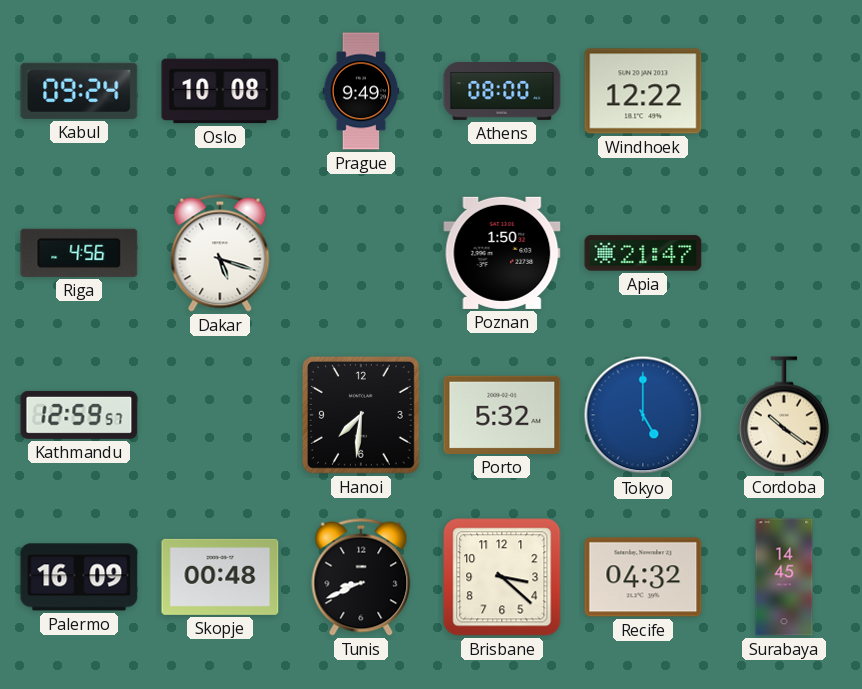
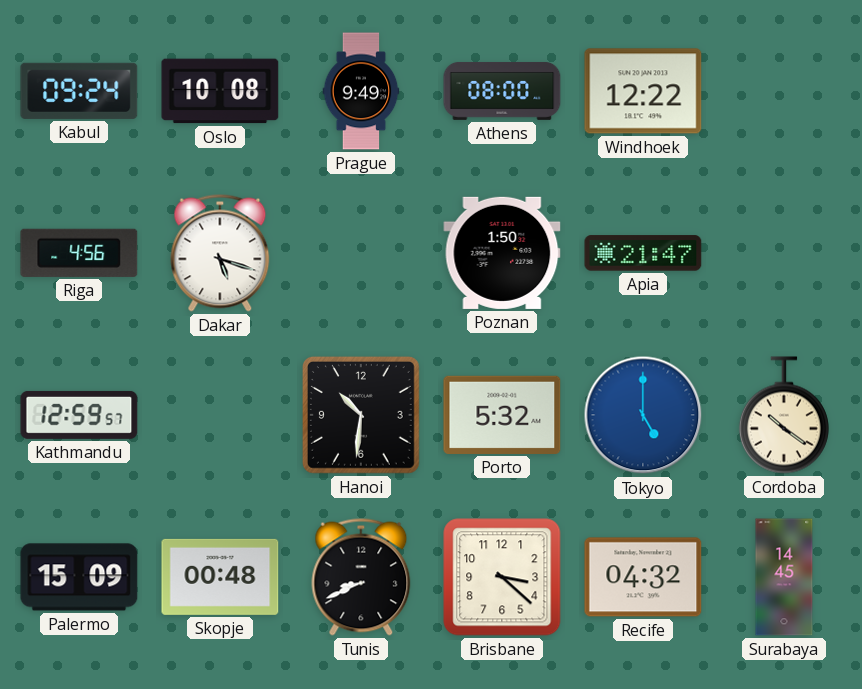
Hanoi: 7:31 -> 10:31
Palermo: 16:09 -> 15:09
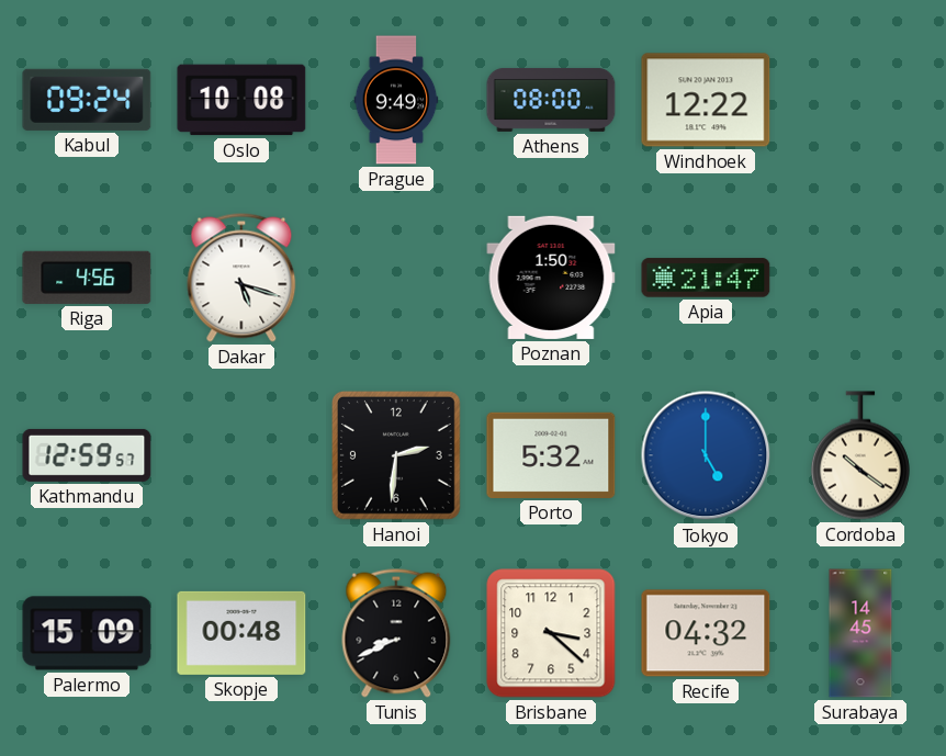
Hanoi: 10:31 -> 2:31
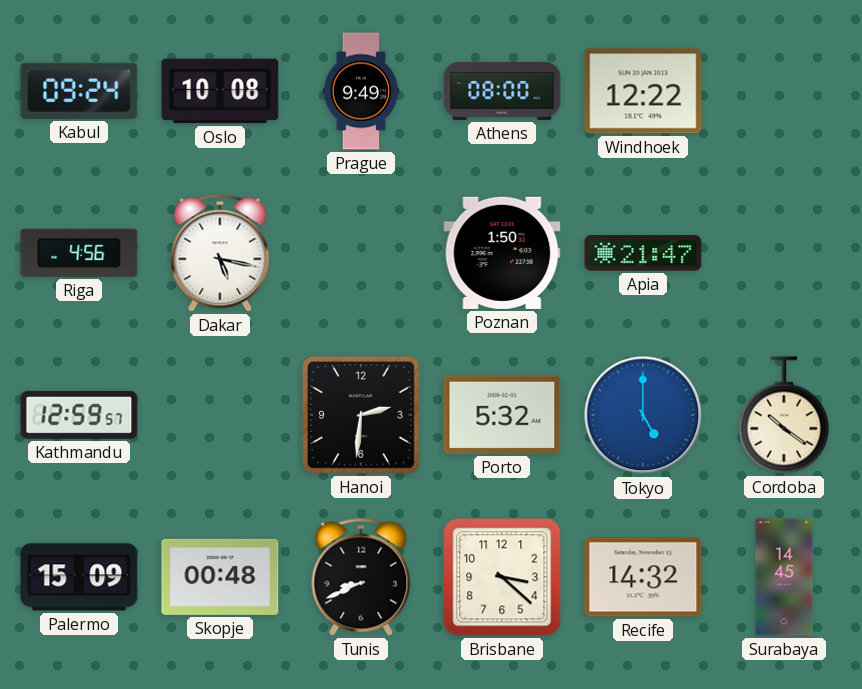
Dakar: 5:18 -> 5:17
Recife: 04:32 -> 14:32
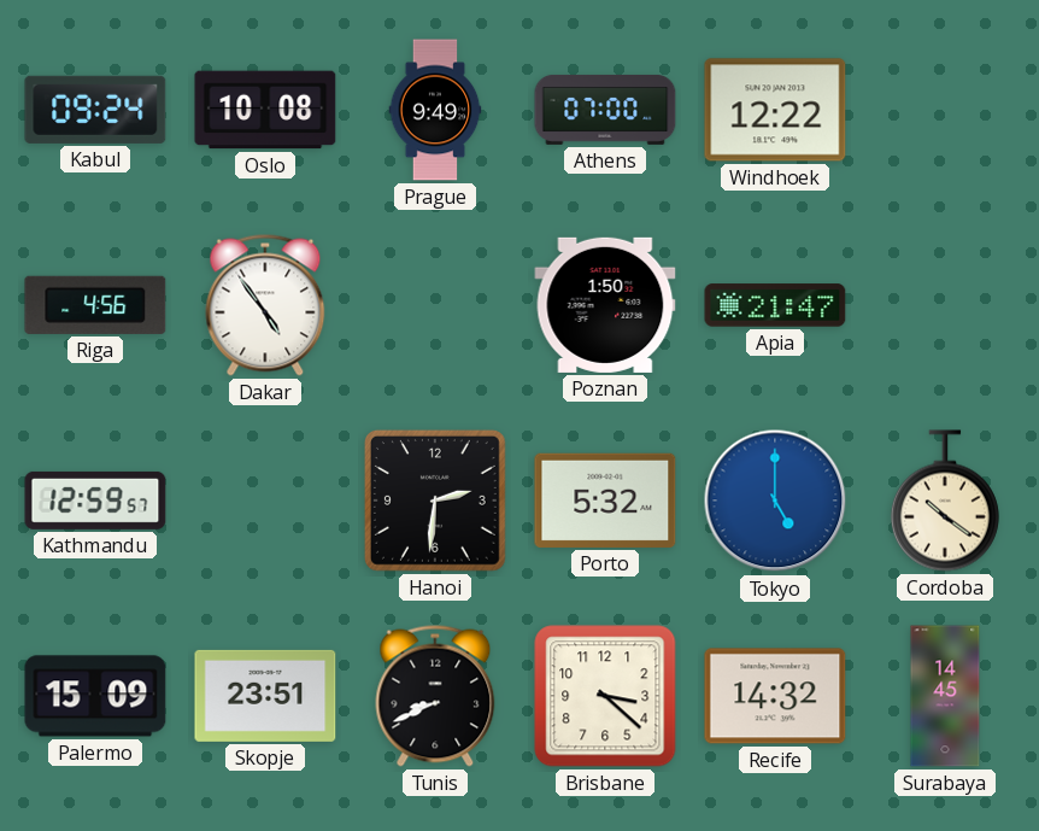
Athens: 08:00 -> 07:00
Dakar: 5:17 -> 4:54
Skopje: 00:48 -> 23:51
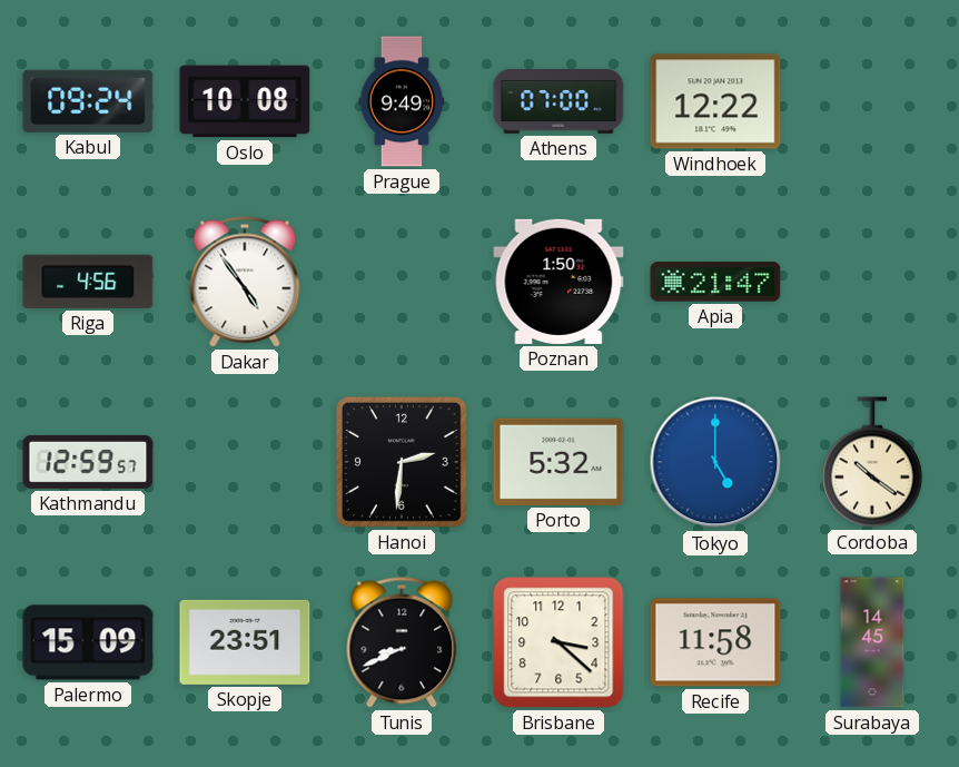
Recife: 14:32 -> 11:58
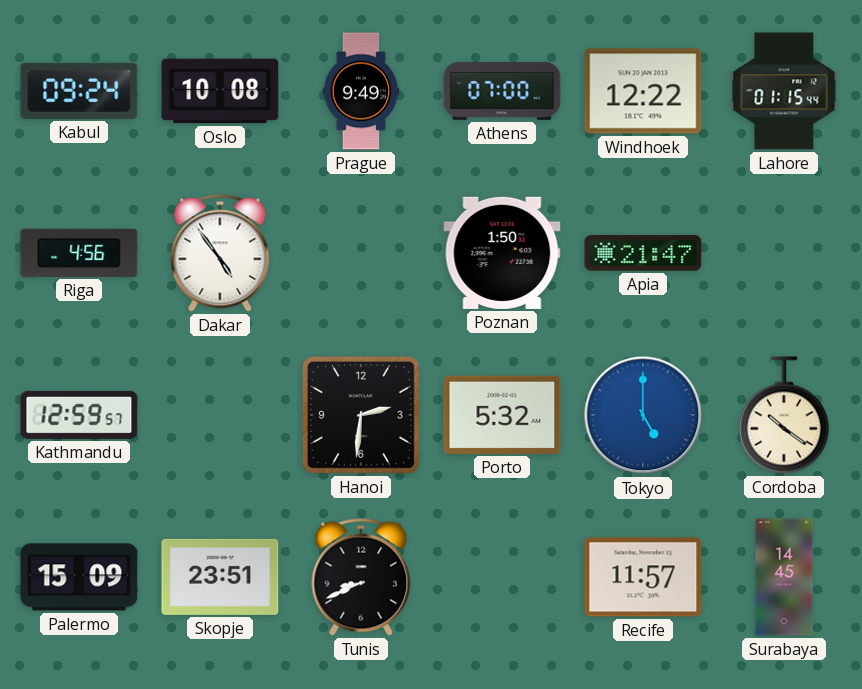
Lahore: none -> 01:15
Brisbane: 3:22 -> none
Recife: 11:58 -> 11:57
